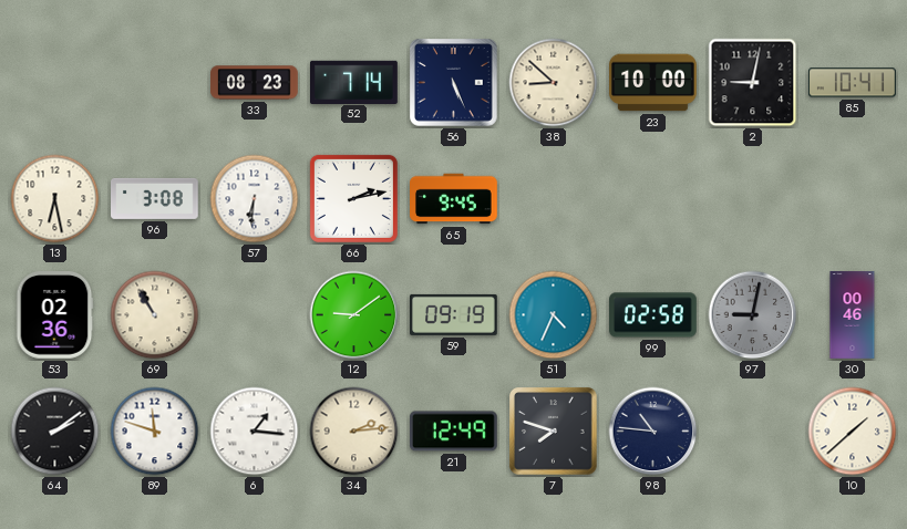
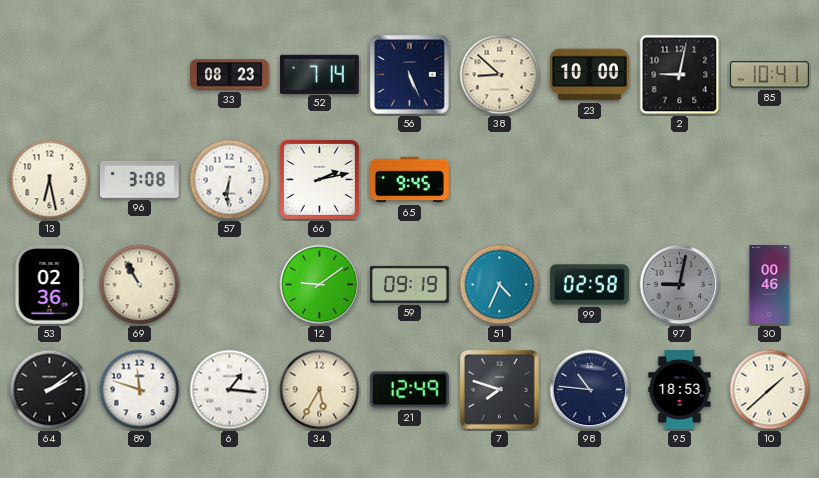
34: 2:14 -> 5:35
95: none -> 18:53
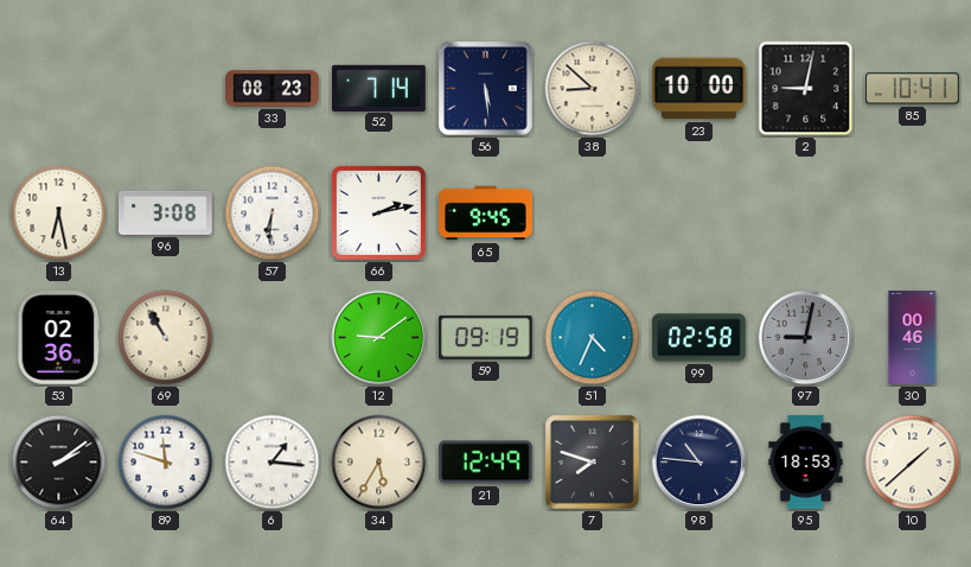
56: 5:26 -> 5:29
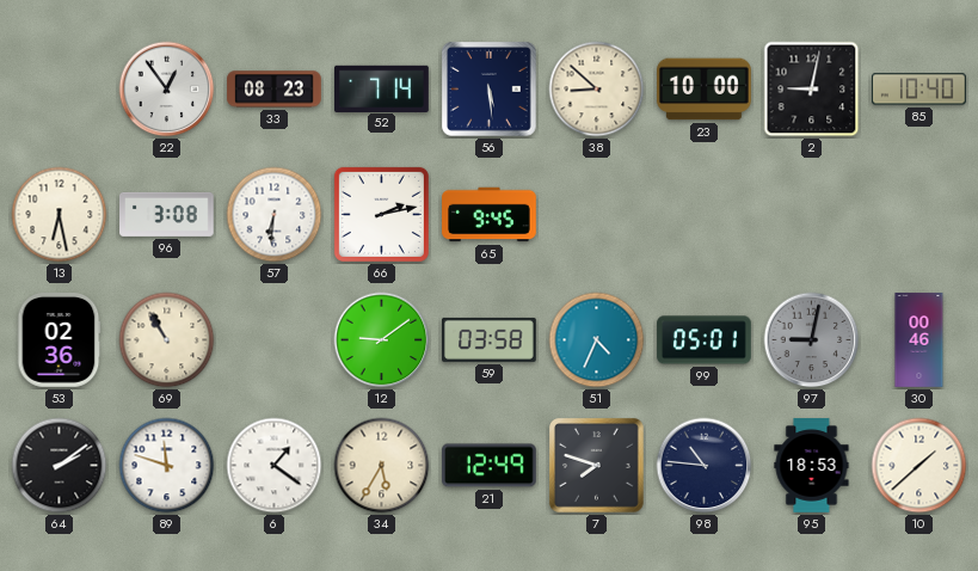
22: none -> 12:54
85: 10:41 -> 10:40
59: 09:19 -> 03:58
99: 02:58 -> 05:01
6: 1:16 -> 1:21
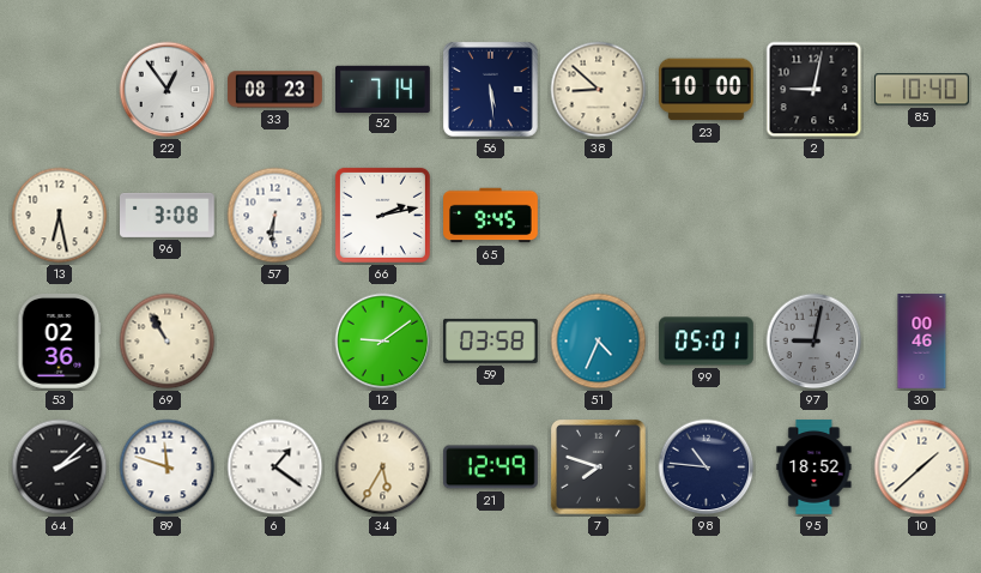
64: 2:09 -> 2:08
95: 18:53 -> 18:52
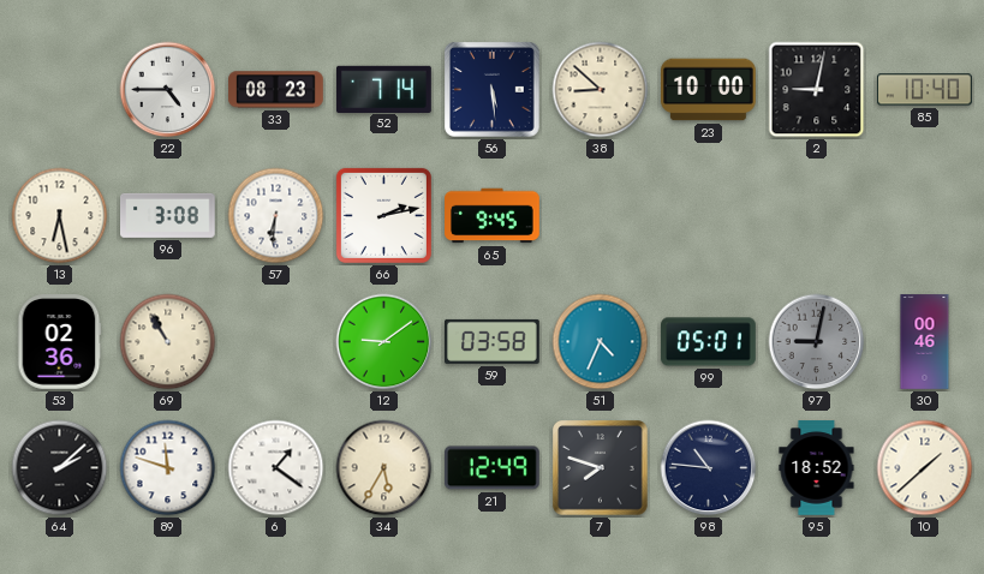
22: 12:54 -> 4:45
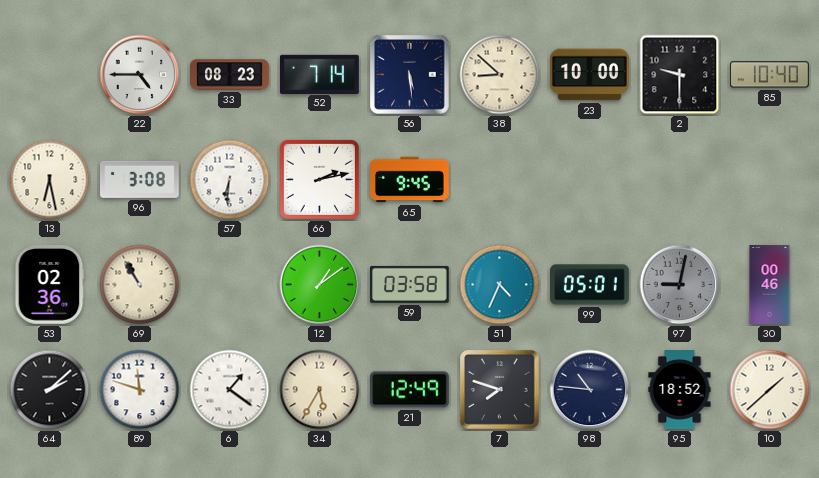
2: 9:02 -> 9:30
12: 9:09 -> 1:09
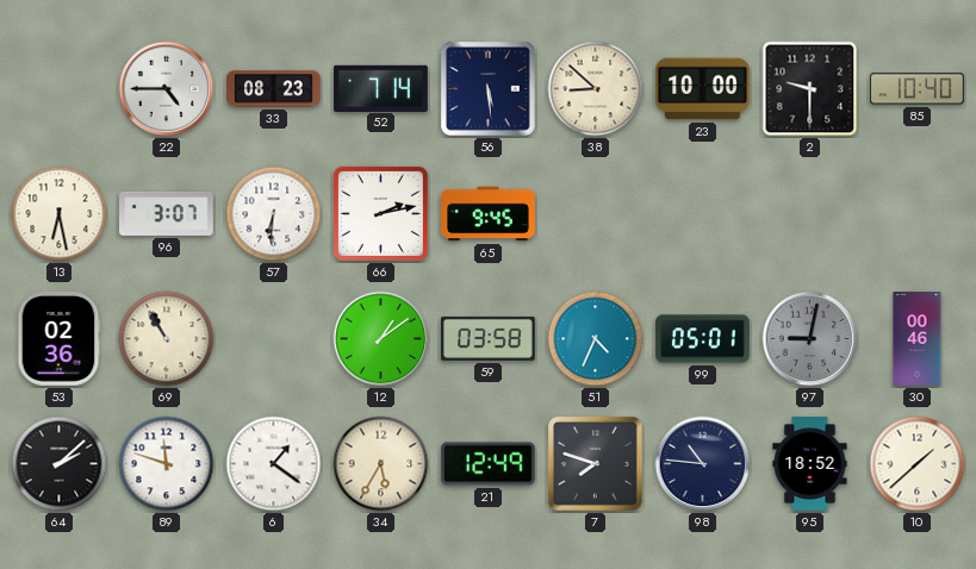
96: 3:08 -> 3:07
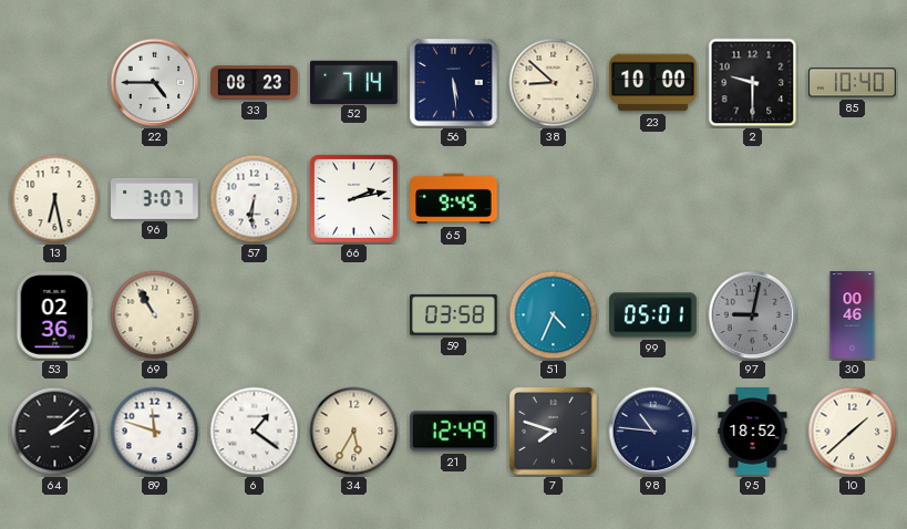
12: 1:09 -> none
